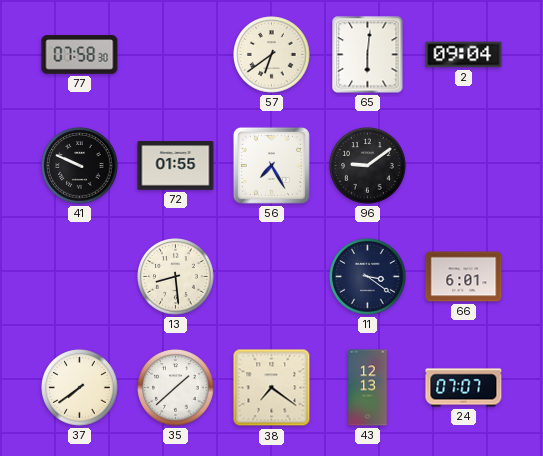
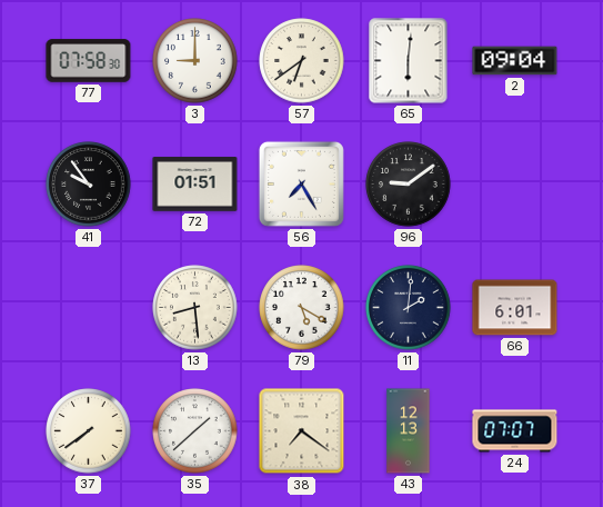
3: none -> 9:00
41: 9:49 -> 9:54
72: 01:55 -> 01:51
79: none -> 5:20
11: 3:21 -> 2:01
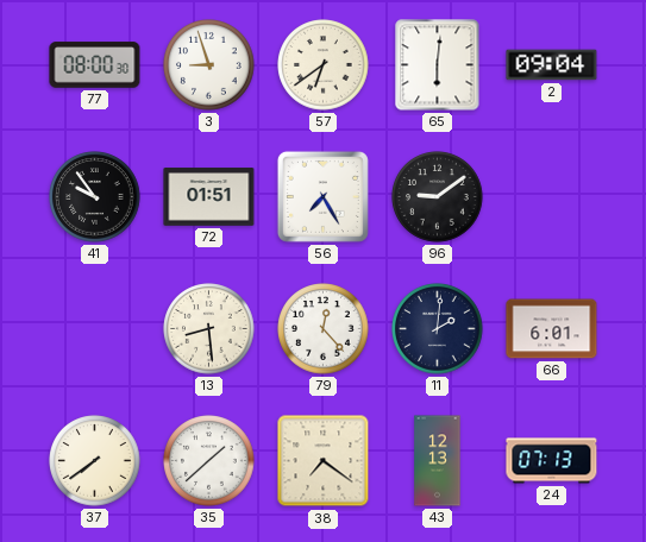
77: 07:58 -> 08:00
3: 9:00 -> 8:57
79: 5:20 -> 12:23
24: 07:07 -> 07:13
